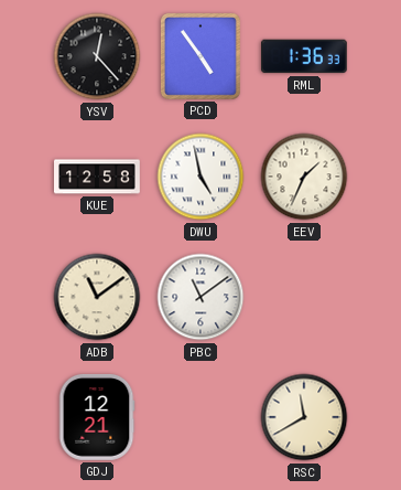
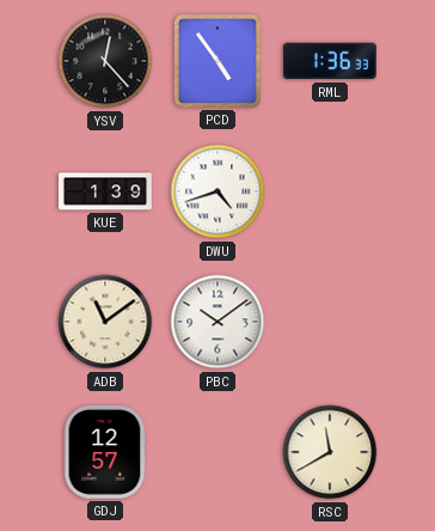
KUE: 12:58 -> 1:39
DWU: 4:58 -> 4:42
EEV: 1:34 -> none
PBC: 11:09 -> 10:09
GDJ: 12:21 -> 12:57
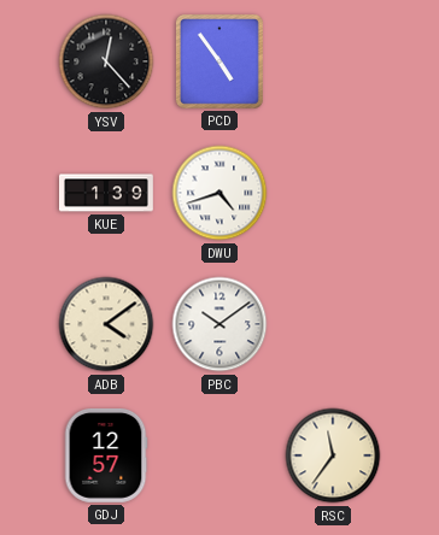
RML: 1:36 -> none
ADB: 11:09 -> 4:09
RSC: 11:40 -> 11:36
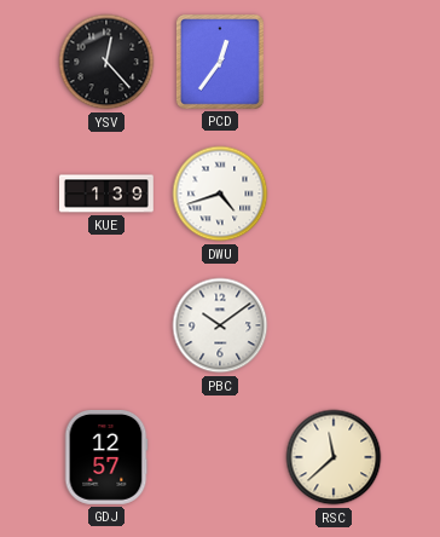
PCD: 4:54 -> 12:36
ADB: 4:09 -> none
RSC: 11:36 -> 11:38
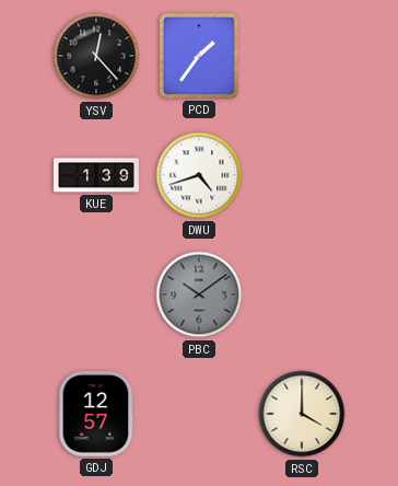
PCD: 12:36 -> 1:36
PBC dial: white -> grey
RSC: 11:38 -> 4:00
